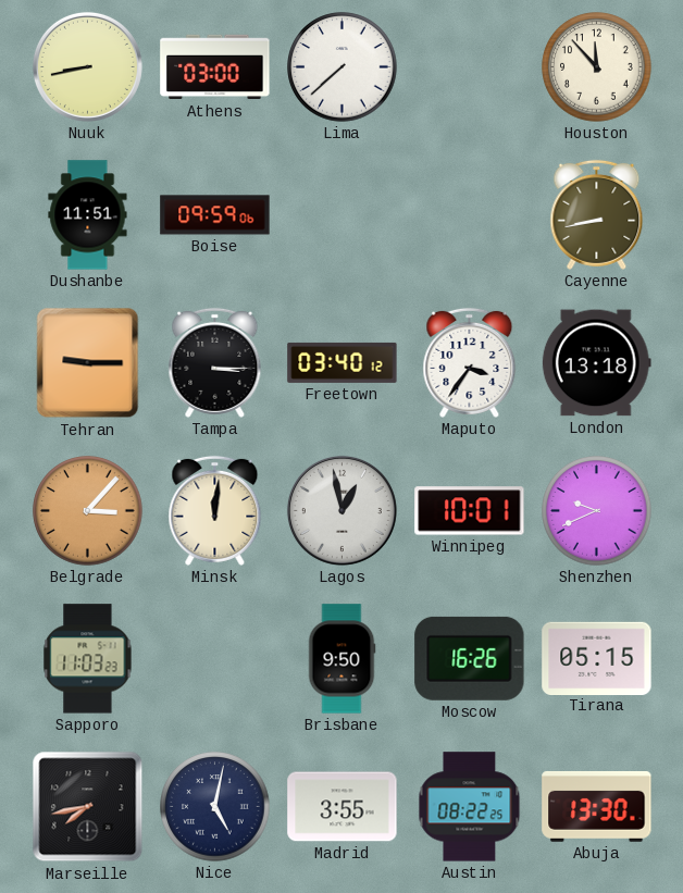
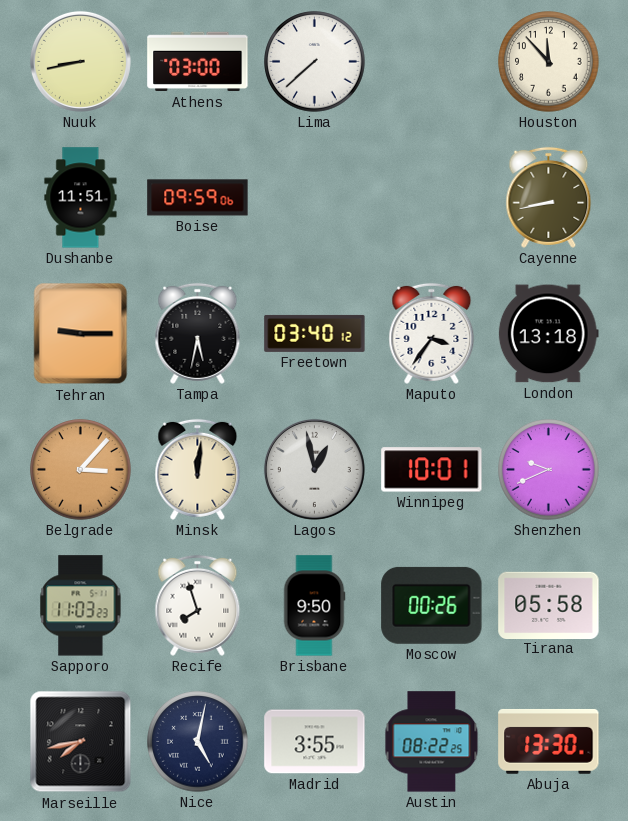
Tampa: 3:15 -> 5:32
Recife: none -> 7:57
Moscow: 16:26 -> 00:26
Tirana: 05:15 -> 05:58
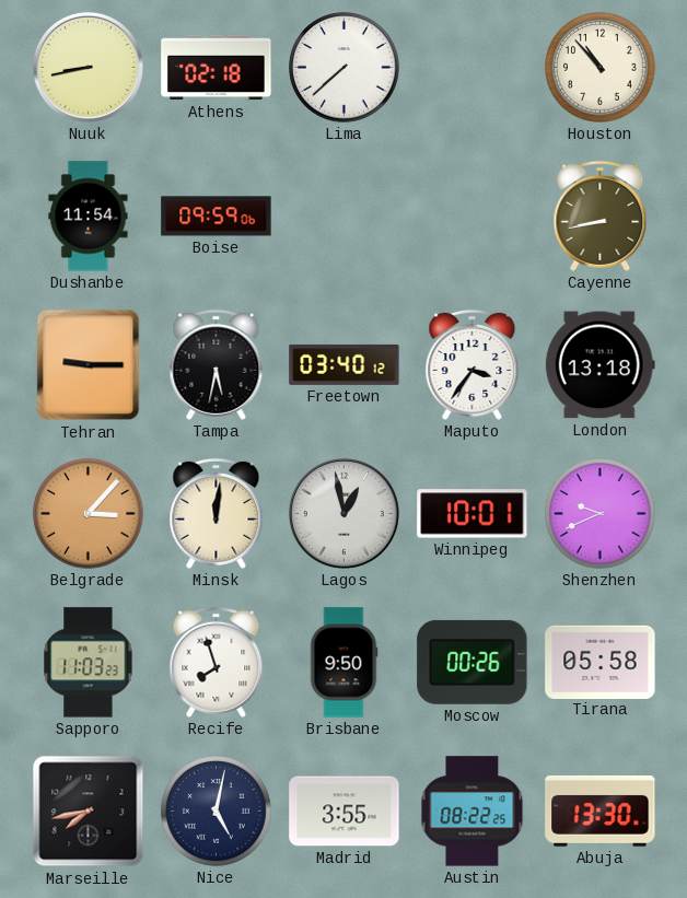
Athens: 03:00 -> 02:18
Houston: 11:53 -> 10:53
Dushanbe: 11:51 -> 11:54
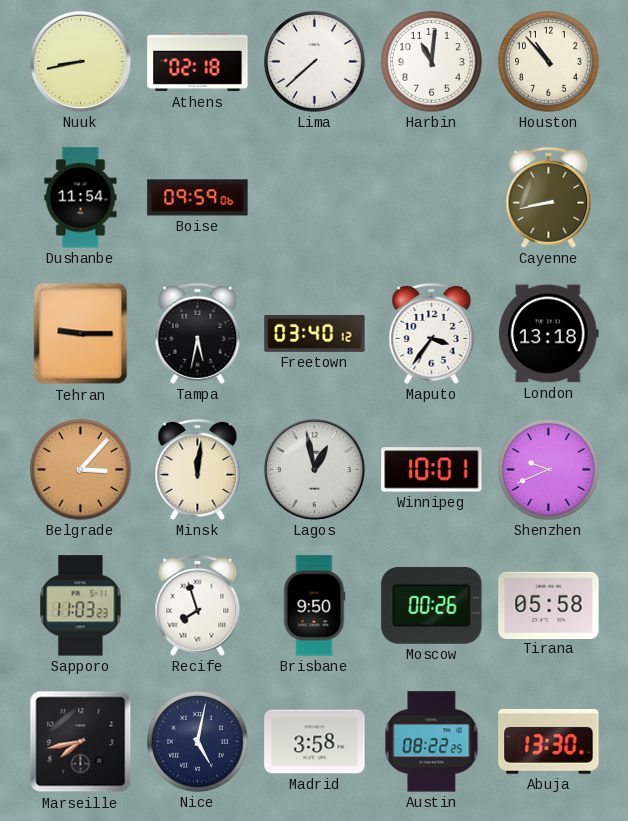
Harbin: none -> 11:01
Madrid: 3:55 -> 3:58
